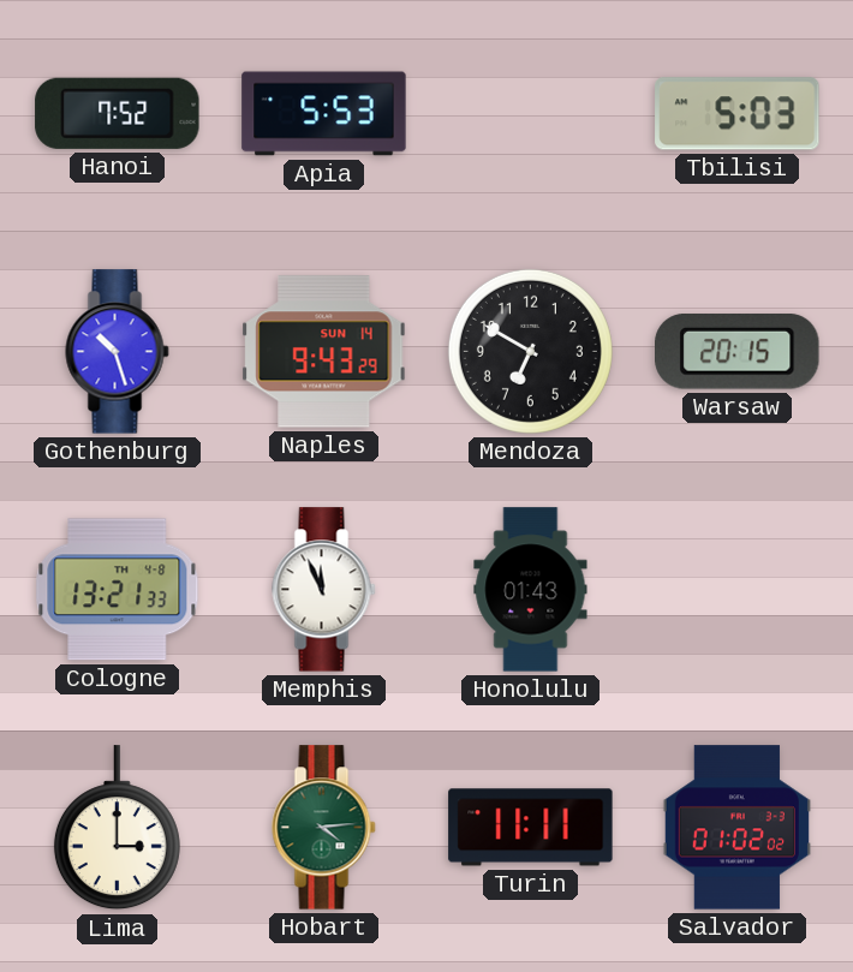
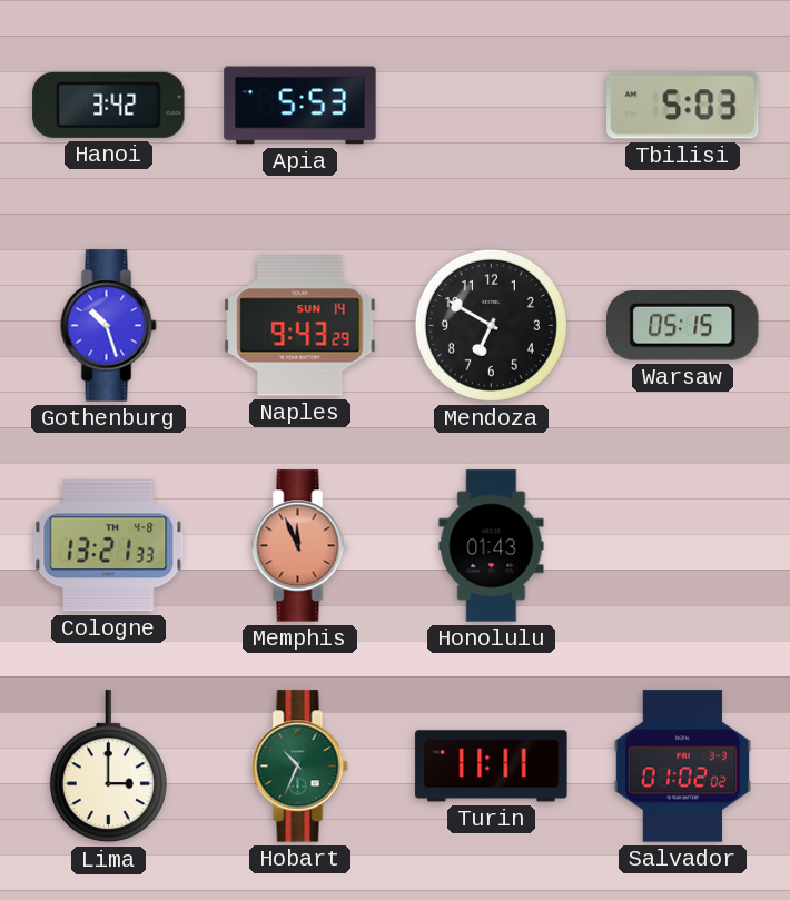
Hanoi: 7:52 -> 3:42
Warsaw: 20:15 -> 05:15
Memphis dial: white -> salmon
Hobart: 4:14 -> 10:34
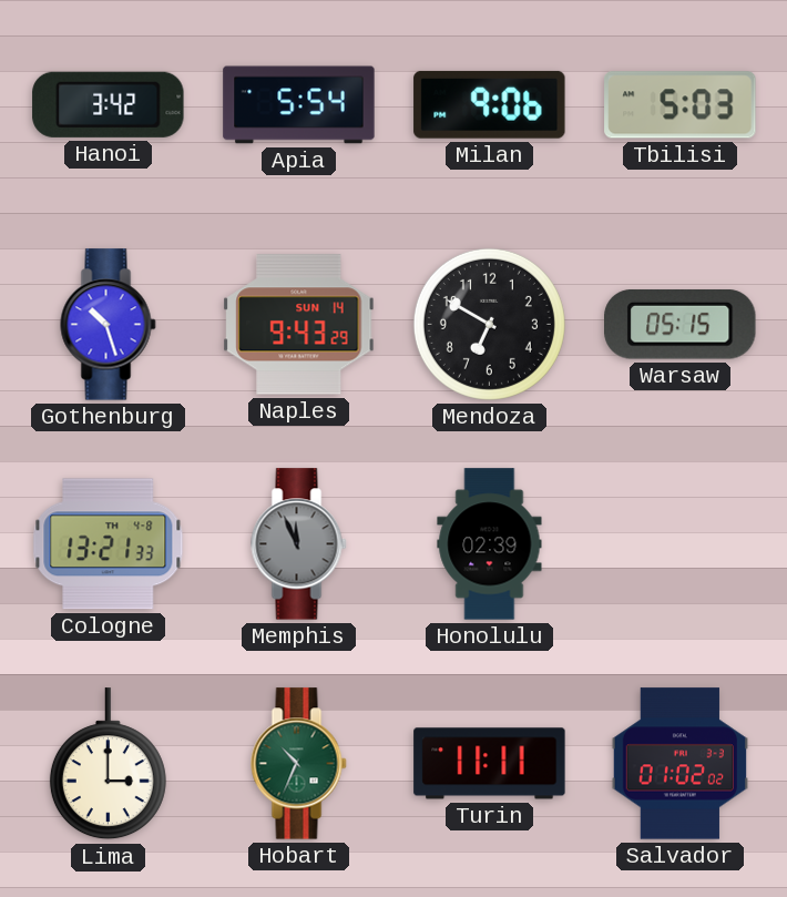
Apia: 5:53 -> 5:54
Milan: none -> 9:06
Memphis dial: salmon -> grey
Honolulu: 01:43 -> 02:39
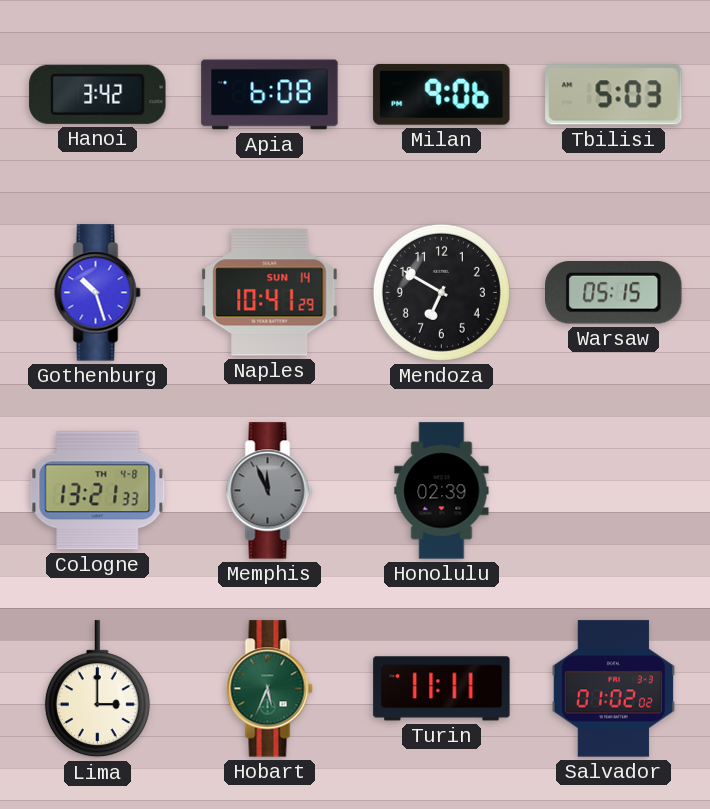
Apia: 5:54 -> 6:08
Naples: 9:43 -> 10:41
Hobart: 10:34 -> 5:34
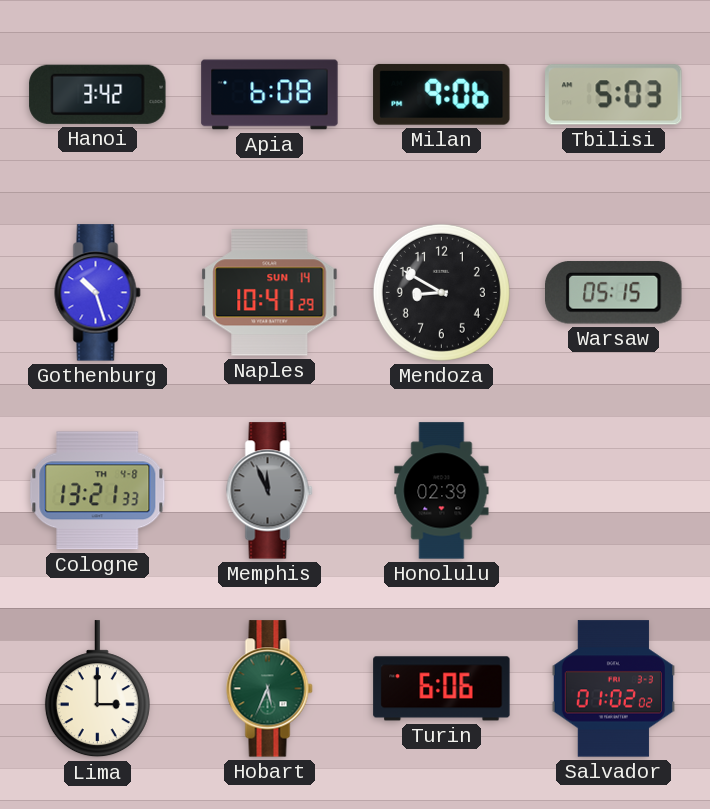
Mendoza: 6:50 -> 8:50
Turin: 11:11 -> 6:06
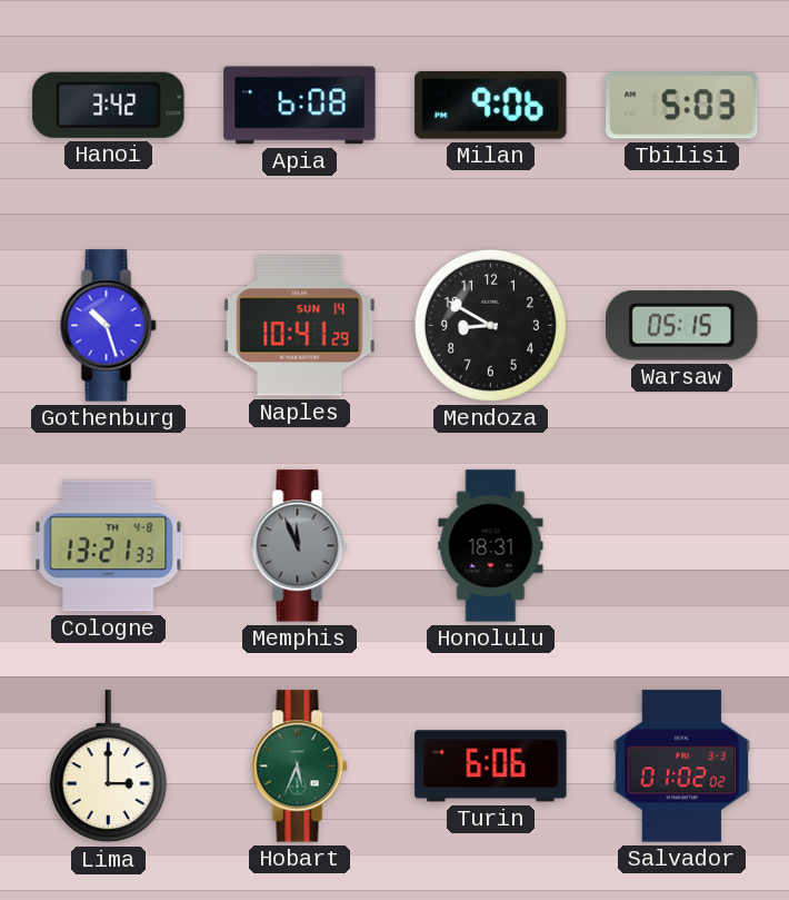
Honolulu: 02:39 -> 18:31
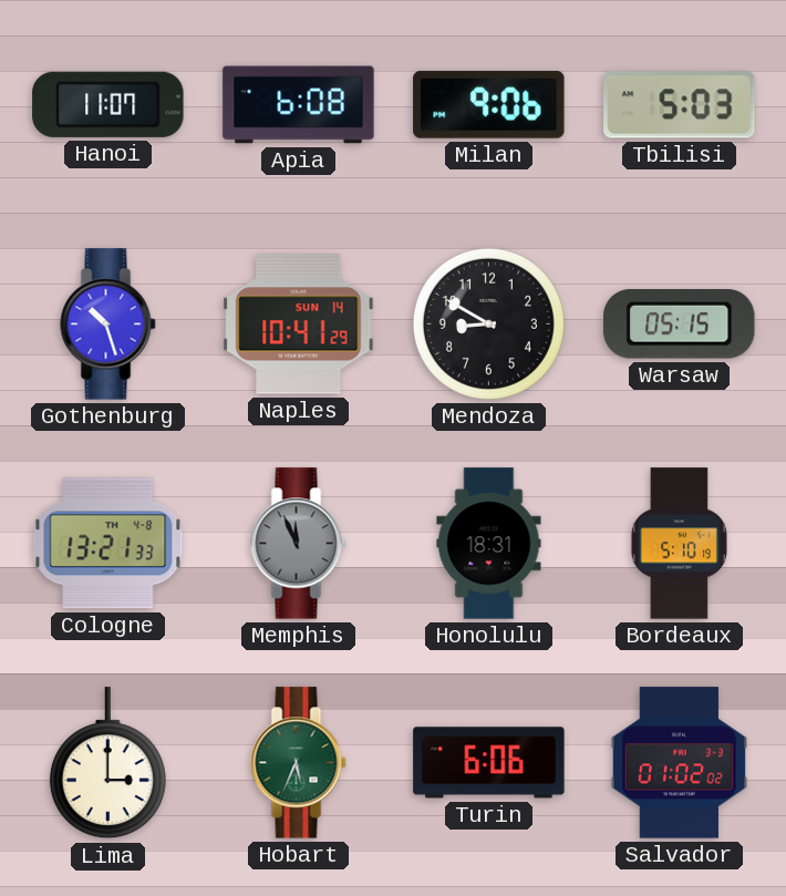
Hanoi: 3:42 -> 11:07
Bordeaux: none -> 5:10
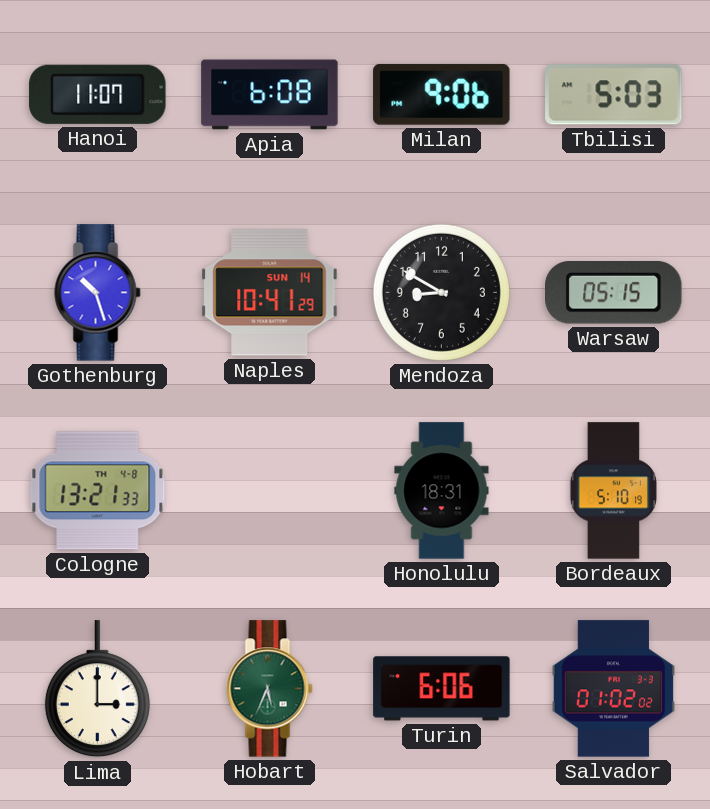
Memphis: 11:56 -> none
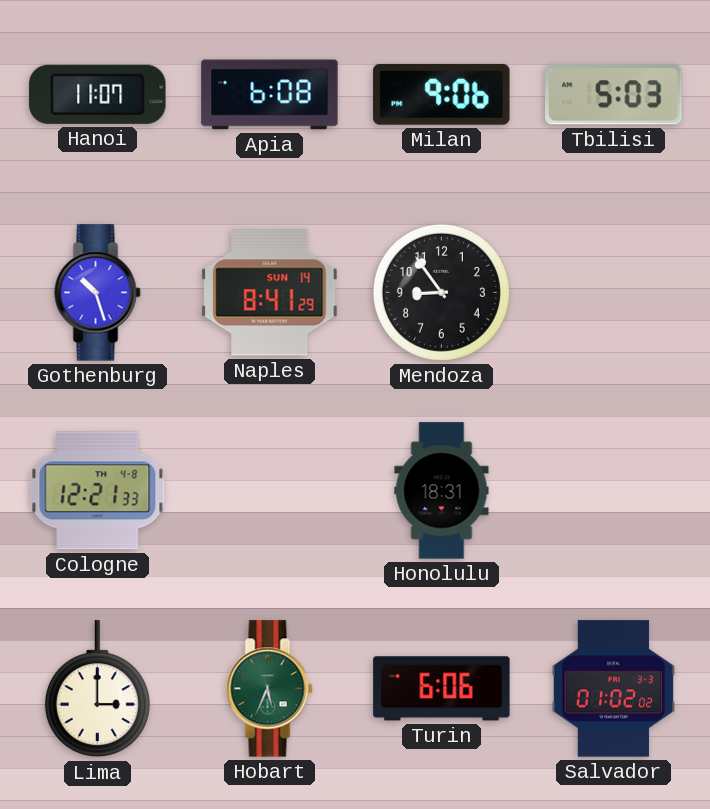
Naples: 10:41 -> 8:41
Mendoza: 8:50 -> 8:54
Warsaw: 05:15 -> none
Cologne: 13:21 -> 12:21
Bordeaux: 5:10 -> none
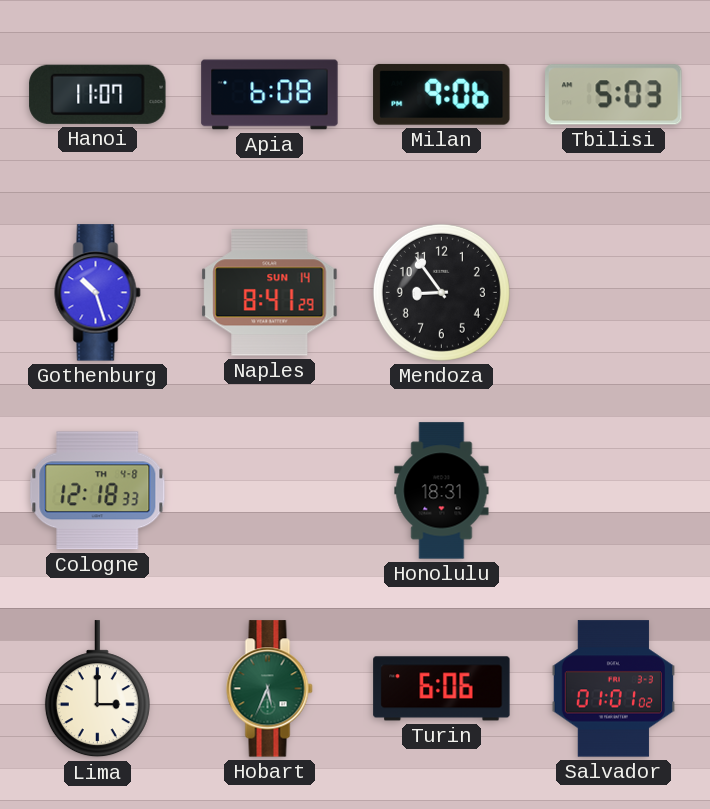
Cologne: 12:21 -> 12:18
Salvador: 01:02 -> 01:01
